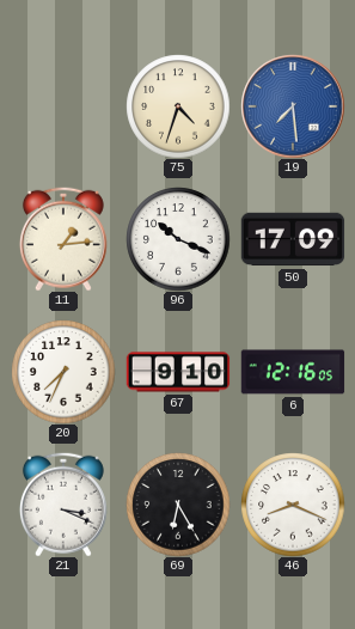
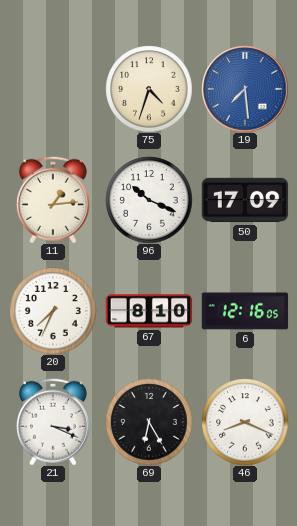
67: 9:10 -> 8:10
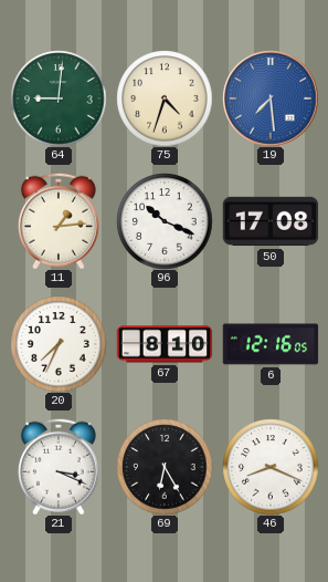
64: none -> 9:01
50: 17:09 -> 17:08
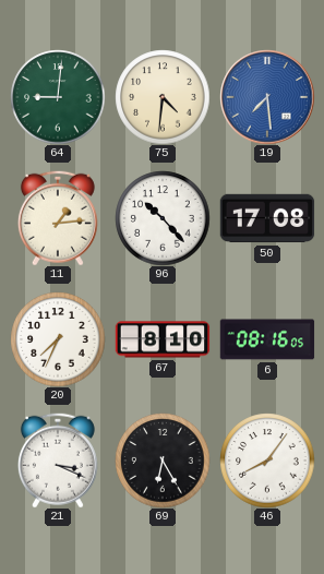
75: 4:33 -> 4:31
96: 10:19 -> 10:23
6: 12:16 -> 08:16
46: 8:19 -> 8:06
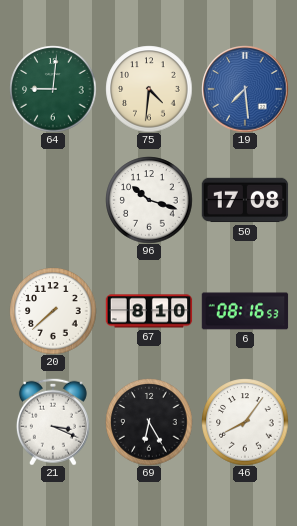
11: 1:14 -> none
96: 10:23 -> 10:18
20: 7:34 -> 7:38
6: 08:16:05 -> 08:16:53
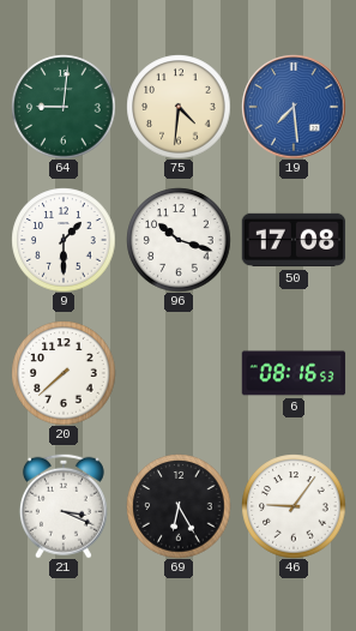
9: none -> 1:30
67: 8:10 -> none
46: 8:06 -> 9:06
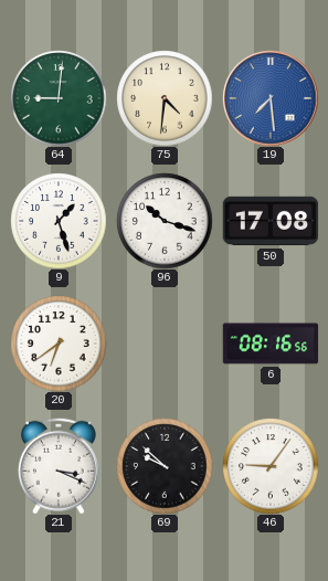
9: 1:30 -> 1:27
20: 7:38 -> 6:39
6: 08:16:53 -> 08:16:56
69: 6:25 -> 9:52
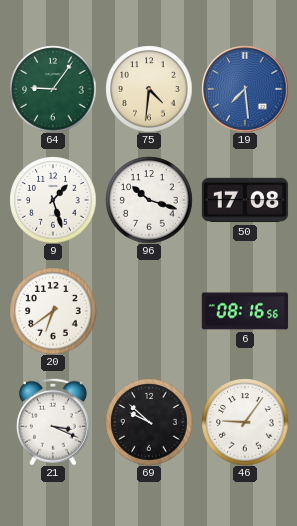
64: 9:01 -> 9:06
